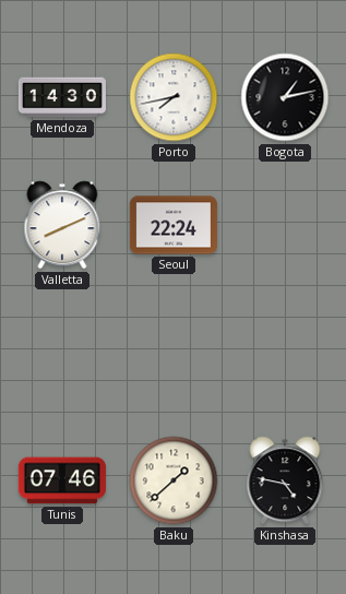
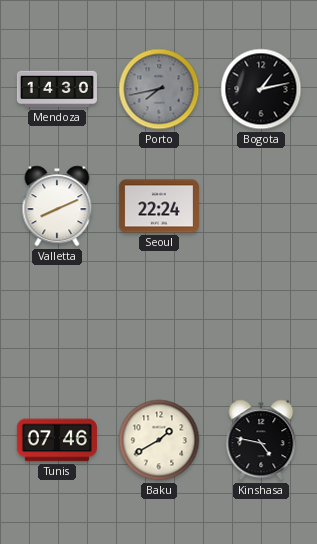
Porto dial: white -> grey
Baku: 1:38 -> 1:40
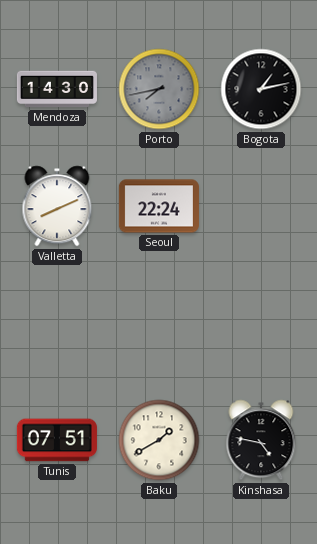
Tunis: 07:46 -> 07:51
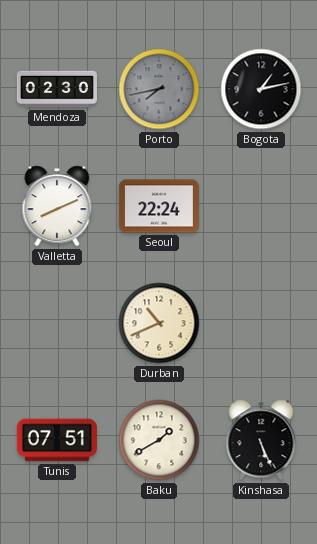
Mendoza: 14:30 -> 02:30
Durban: none -> 10:41
Kinshasa: 4:47 -> 5:26
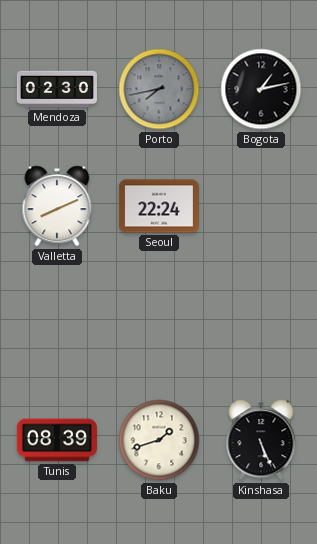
Durban: 10:41 -> none
Tunis: 07:51 -> 08:39
Baku: 1:40 -> 1:42
